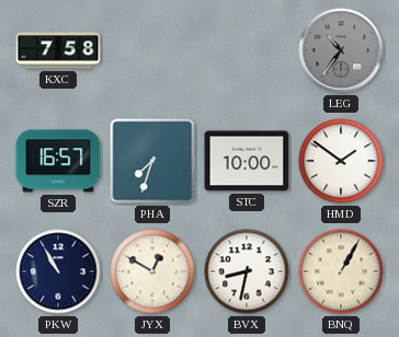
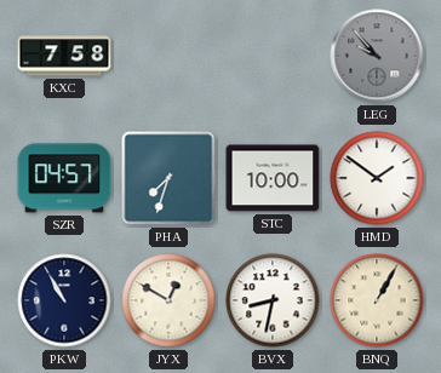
LEG: 10:36 -> 9:53
SZR: 16:57 -> 04:57
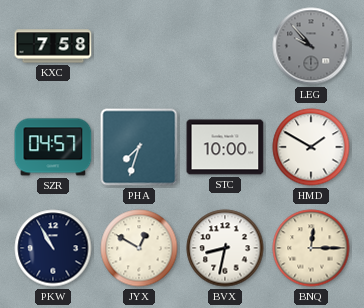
HMD: 1:51 -> 1:50
BNQ: 1:05 -> 12:15
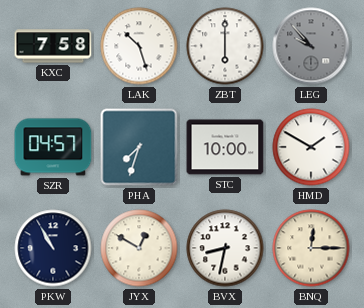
LAK: none -> 10:27
ZBT: none -> 6:00
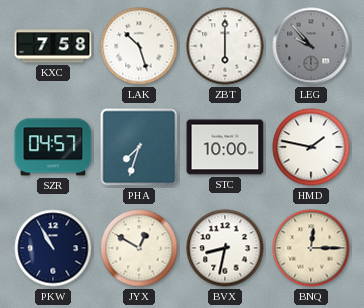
HMD: 1:50 -> 1:47
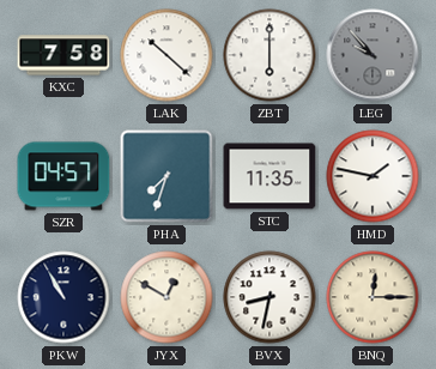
LAK: 10:27 -> 10:22
STC: 10:00 -> 11:35
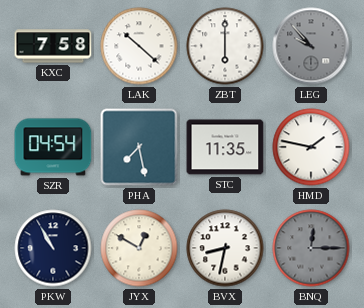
SZR: 04:57 -> 04:54
PHA: 7:33 -> 7:28
BNQ dial: cream -> grey
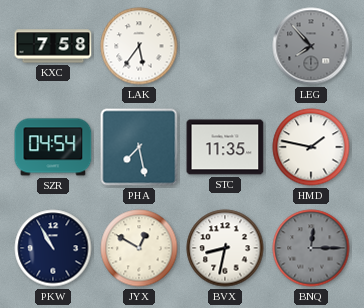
LAK: 10:22 -> 5:36
ZBT: 6:00 -> none
LEG: 9:53 -> 7:53
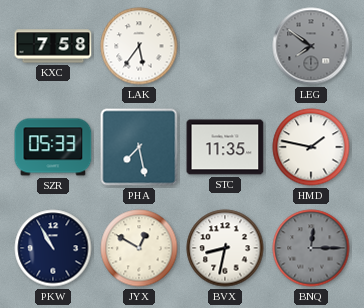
LEG: 7:53 -> 7:51
SZR: 04:54 -> 05:33
